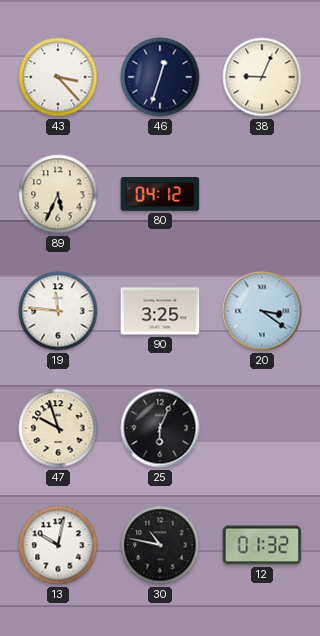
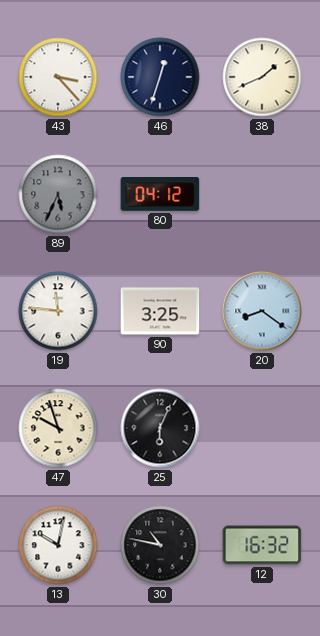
38: 9:04 -> 1:41
89 dial: cream -> grey
20: 3:21 -> 8:21
12: 01:32 -> 16:32
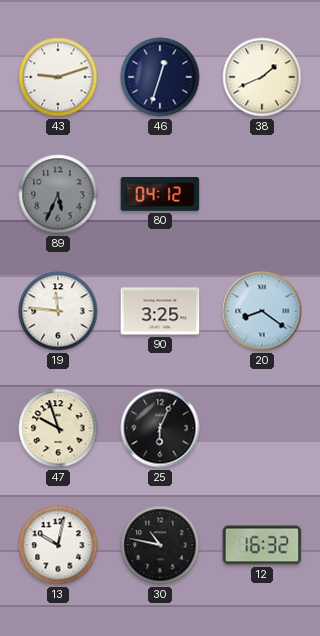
43: 3:23 -> 9:12
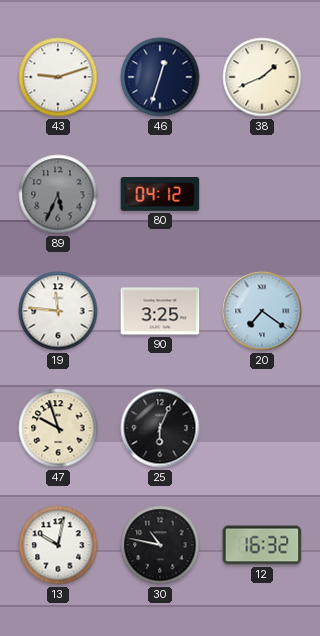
20: 8:21 -> 7:21
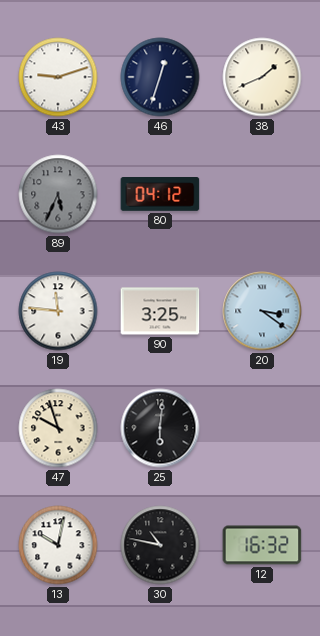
20: 7:21 -> 3:21
25: 6:04 -> 6:01
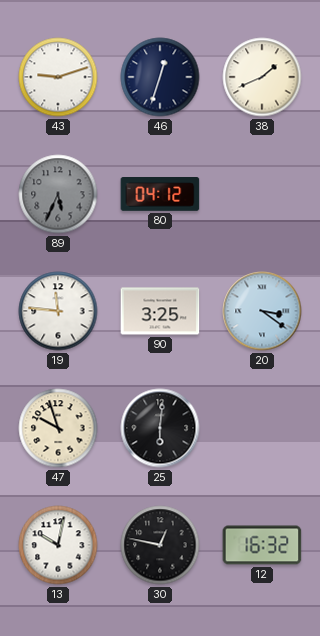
30: 10:47 -> 12:47
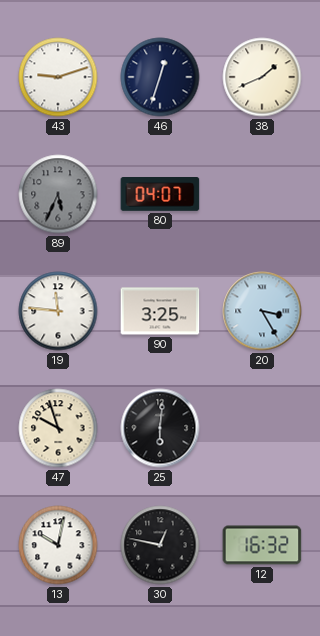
80: 04:12 -> 04:07
20: 3:21 -> 3:25
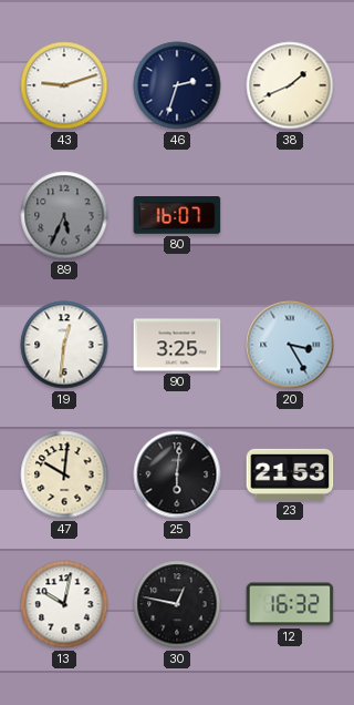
46: 12:33 -> 2:33
80: 04:07 -> 16:07
19: 11:46 -> 12:31
47: 9:57 -> 10:01
23: none -> 21:53
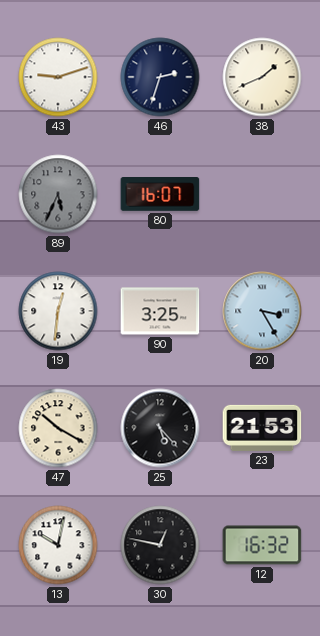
47: 10:01 -> 10:20
25: 6:01 -> 5:23
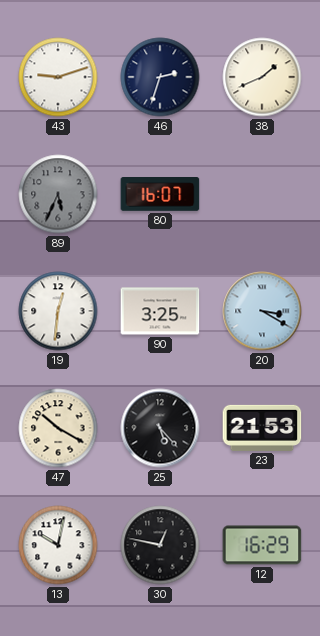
20: 3:25 -> 3:20
12: 16:32 -> 16:29
